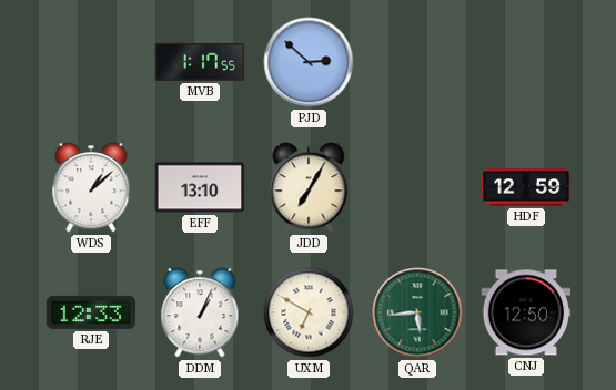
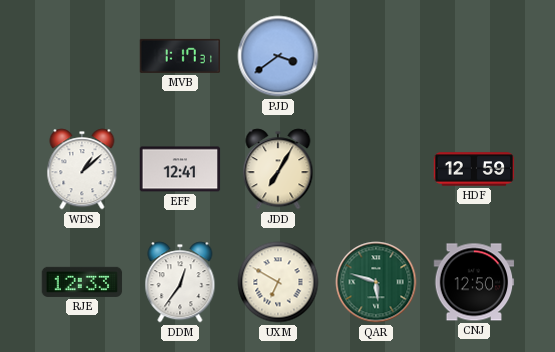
MVB: 1:17:55 -> 1:17:31
PJD: 2:52 -> 3:39
EFF: 13:10 -> 12:41
DDM: 1:04 -> 12:36
QAR: 5:44 -> 5:48
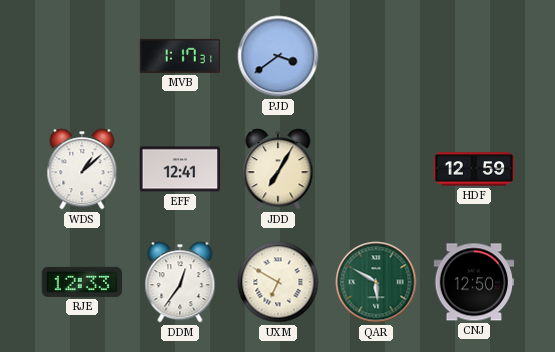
QAR: 5:48 -> 5:50
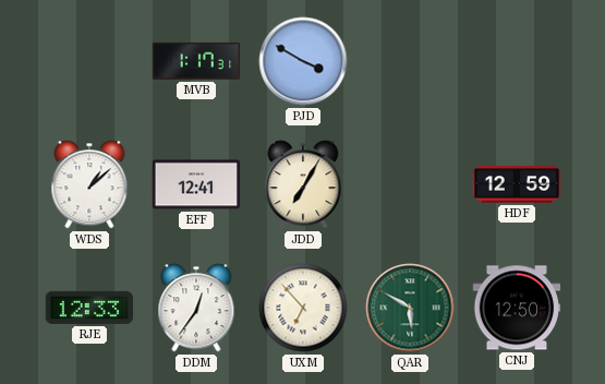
PJD: 3:39 -> 3:50
UXM: 6:50 -> 6:53
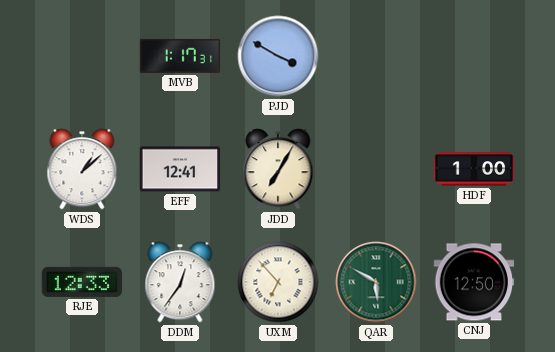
HDF: 12:59 -> 1:00
